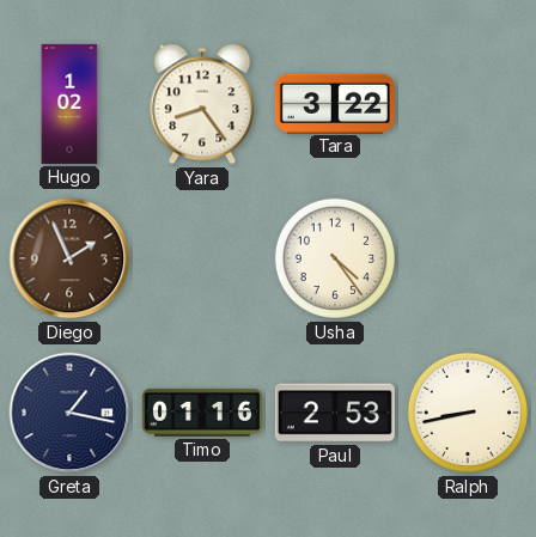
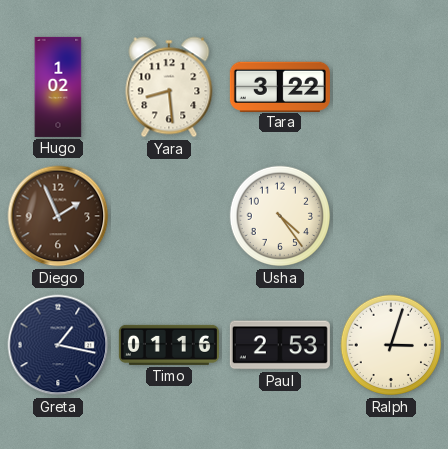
Yara: 8:24 -> 8:29
Ralph: 8:43 -> 3:03
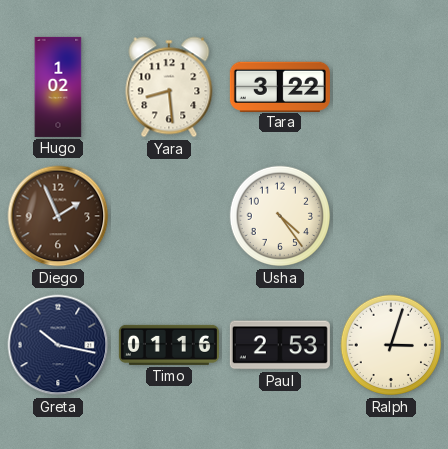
Greta: 1:17 -> 10:17
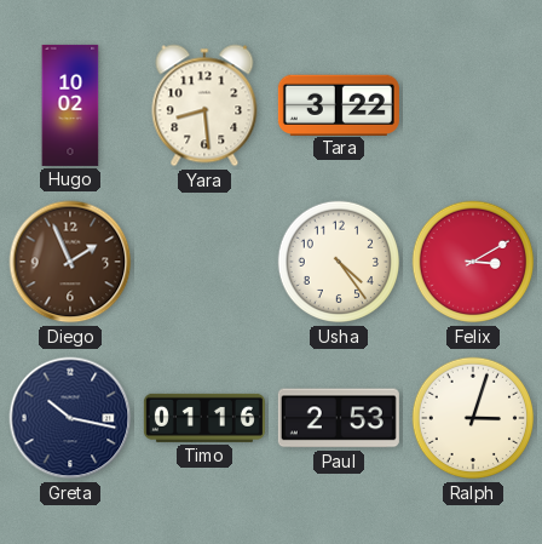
Hugo: 1:02 -> 10:02
Felix: none -> 3:10
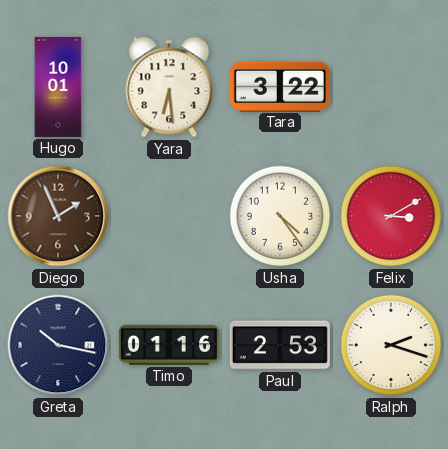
Hugo: 10:02 -> 10:01
Yara: 8:29 -> 6:29
Ralph: 3:03 -> 2:18
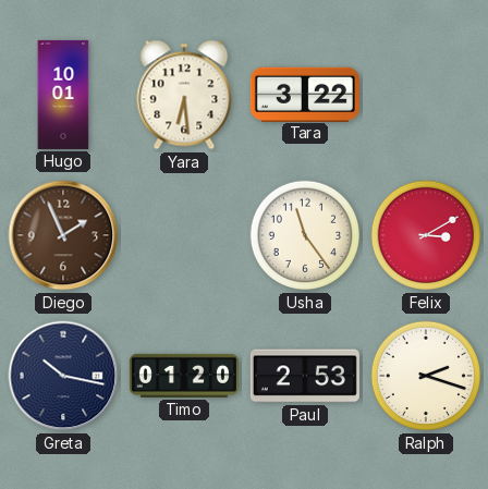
Usha: 4:24 -> 11:24
Timo: 01:16 -> 01:20
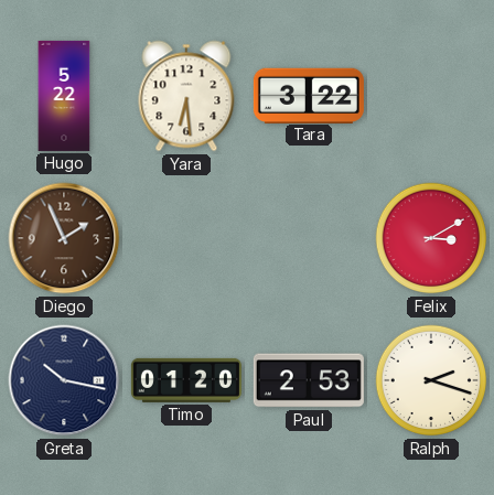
Hugo: 10:01 -> 5:22
Usha: 11:24 -> none
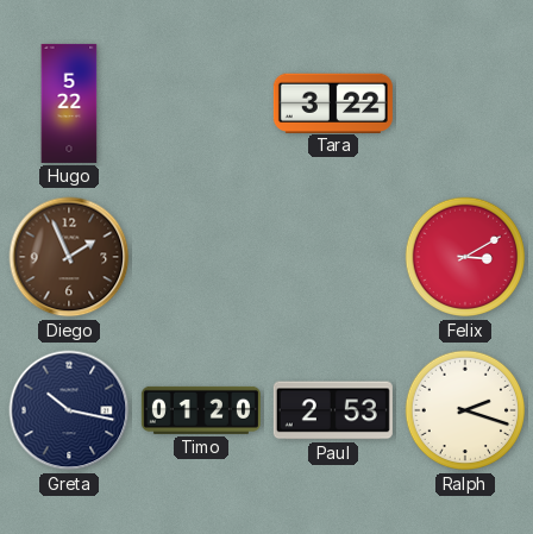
Yara: 6:29 -> none
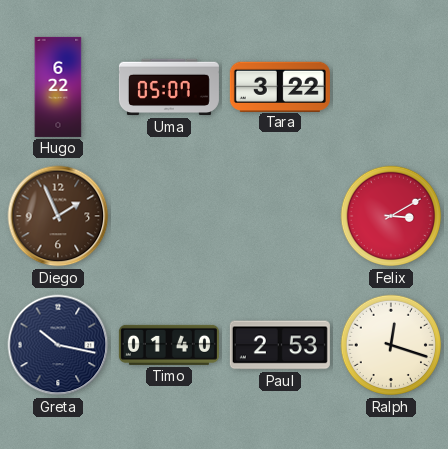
Hugo: 5:22 -> 6:22
Uma: none -> 05:07
Timo: 01:20 -> 01:40
Ralph: 2:18 -> 12:18
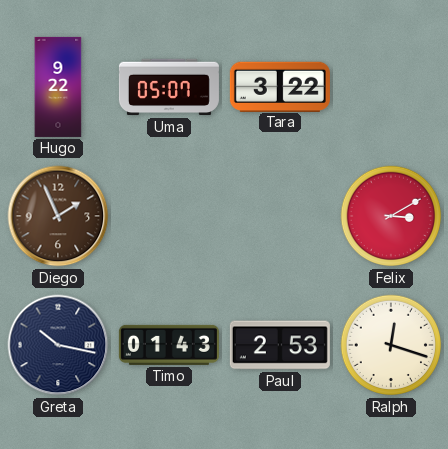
Hugo: 6:22 -> 9:22
Timo: 01:40 -> 01:43
